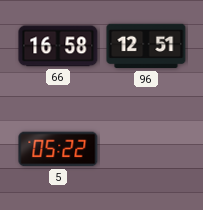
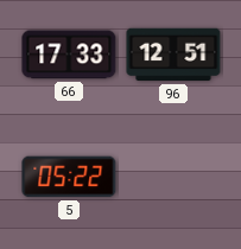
66: 16:58 -> 17:33
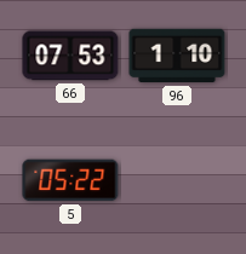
66: 17:33 -> 07:53
96: 12:51 -> 1:10
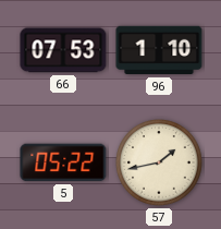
57: none -> 1:43
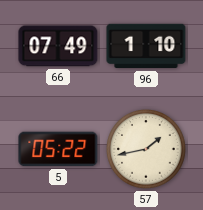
66: 07:53 -> 07:49
